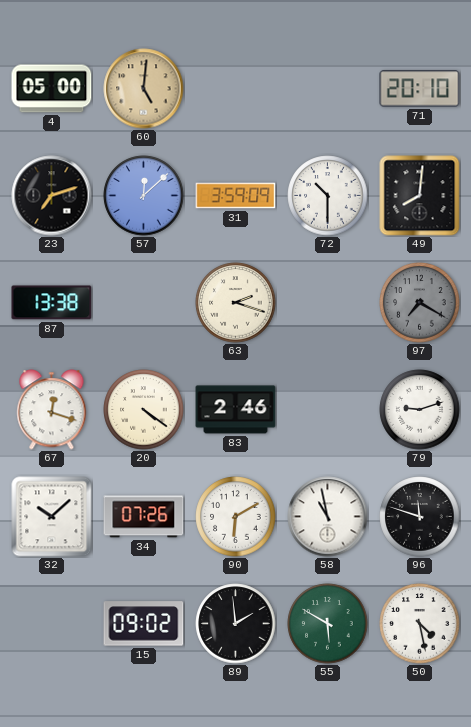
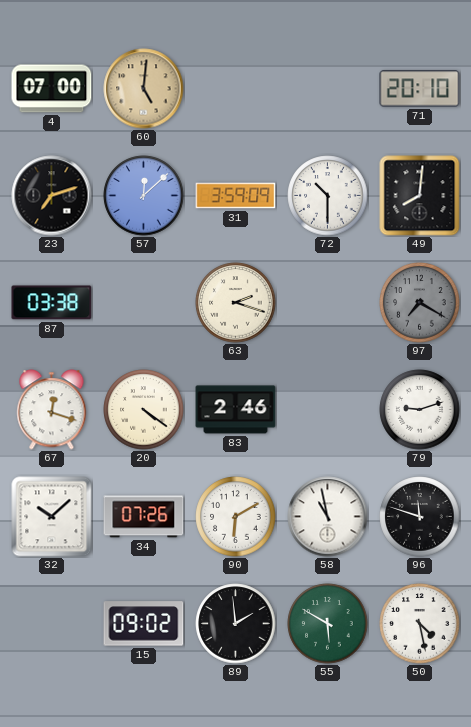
4: 05:00 -> 07:00
87: 13:38 -> 03:38
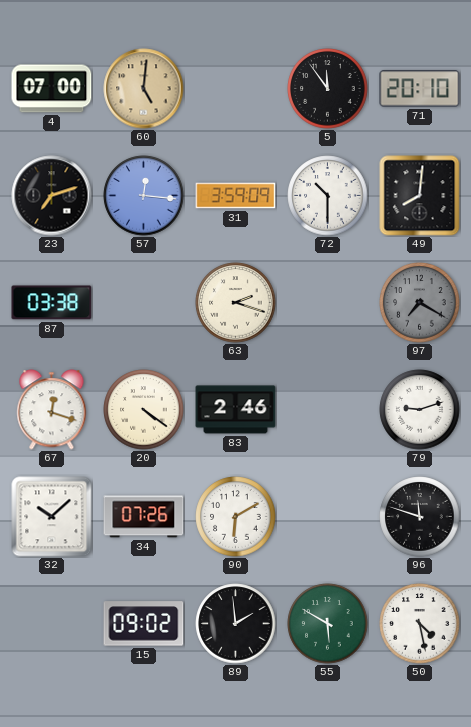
5: none -> 11:54
57: 12:08 -> 12:16
58: 10:58 -> none
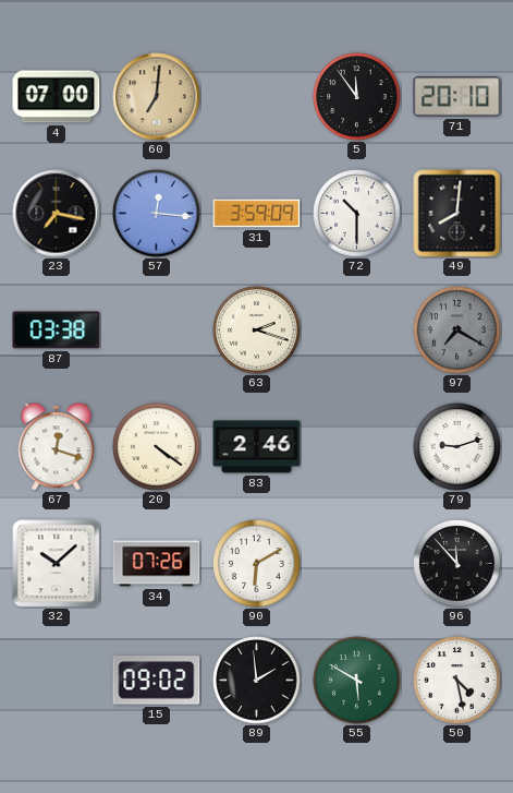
60: 5:01 -> 7:01
23: 7:12 -> 7:17
96: 11:48 -> 11:53
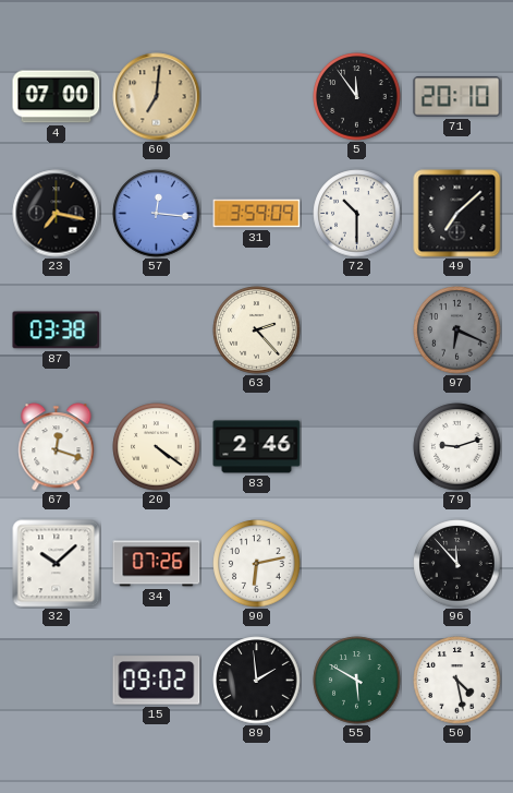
49: 8:01 -> 7:08
63: 2:18 -> 2:23
97: 7:20 -> 6:19
90: 6:10 -> 6:13
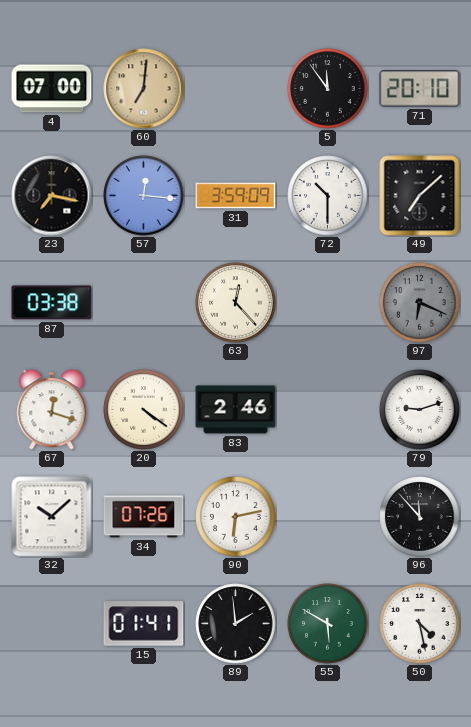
63: 2:23 -> 12:23
15: 09:02 -> 01:41
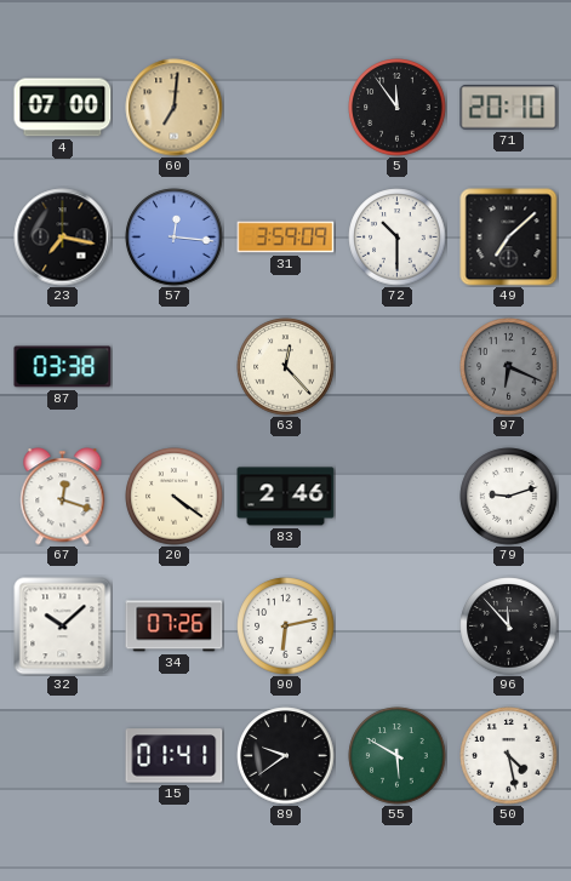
89: 1:59 -> 9:39
